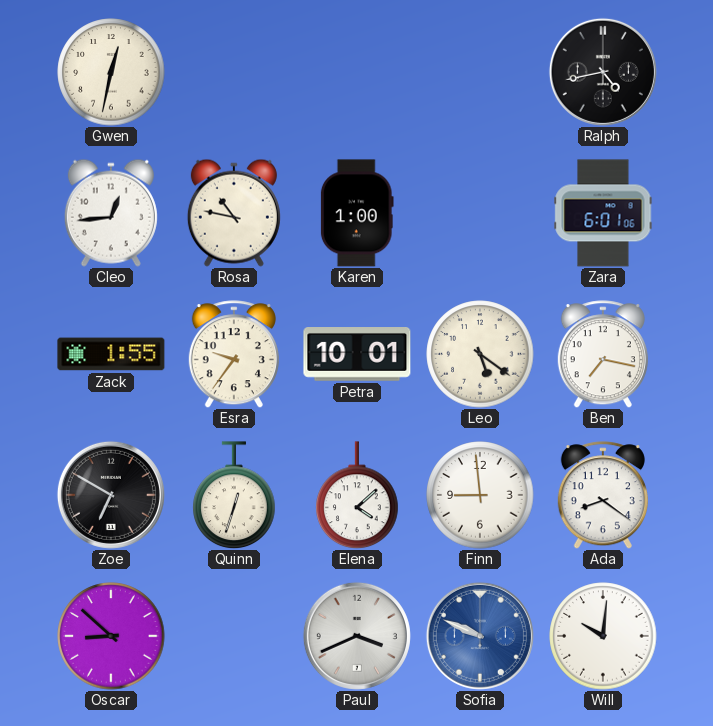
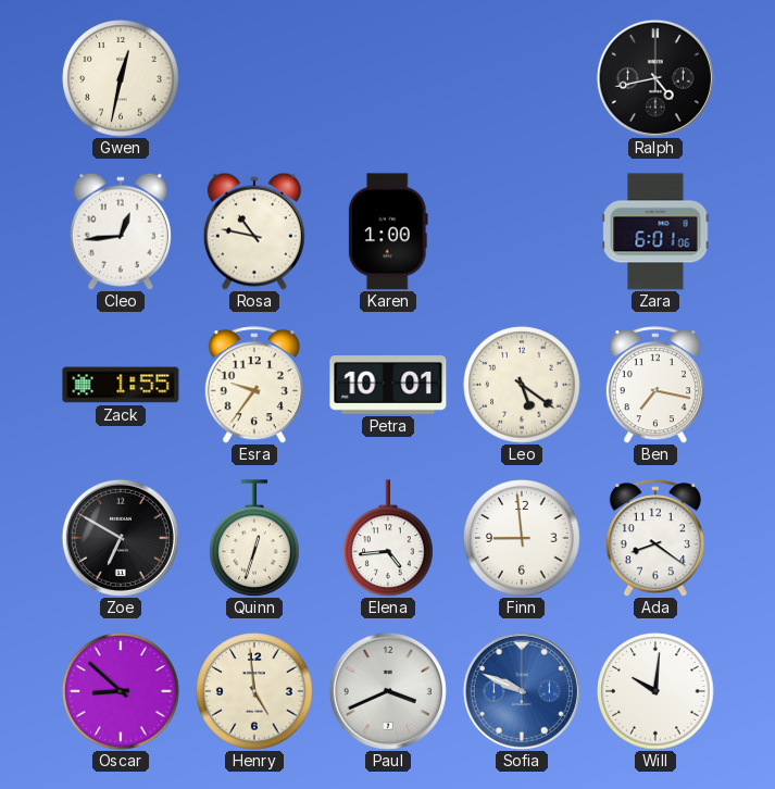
Elena: 4:08 -> 4:44
Henry: none -> 4:59
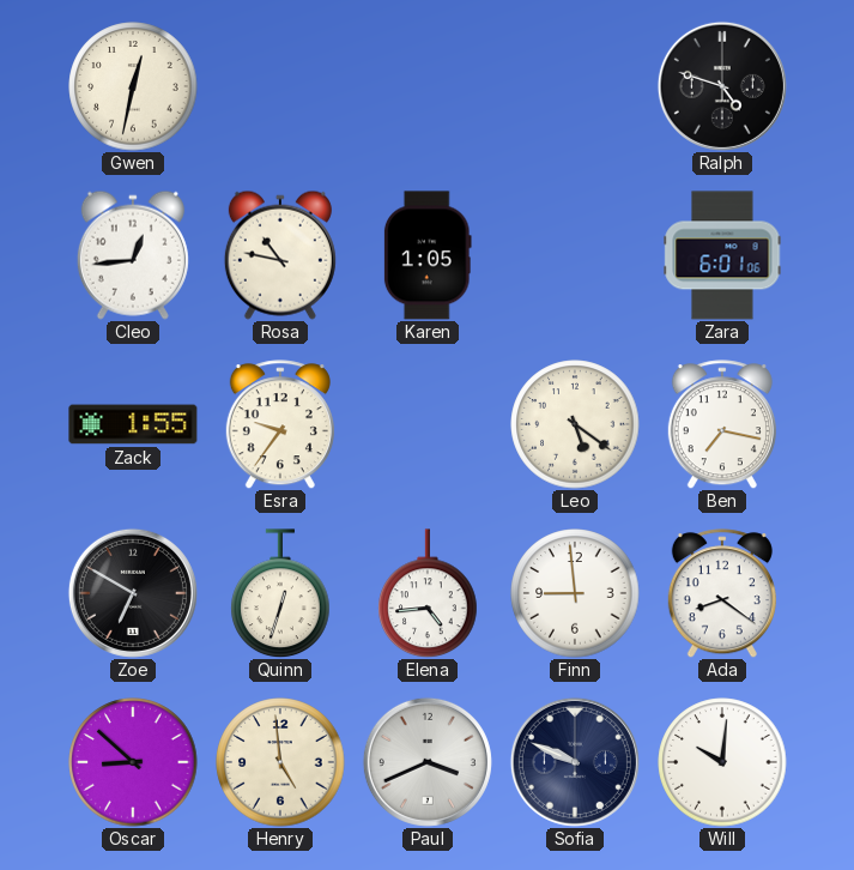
Ralph: 4:43 -> 4:48
Karen: 1:00 -> 1:05
Petra: 10:01 -> none
Sofia dial: blue -> navy
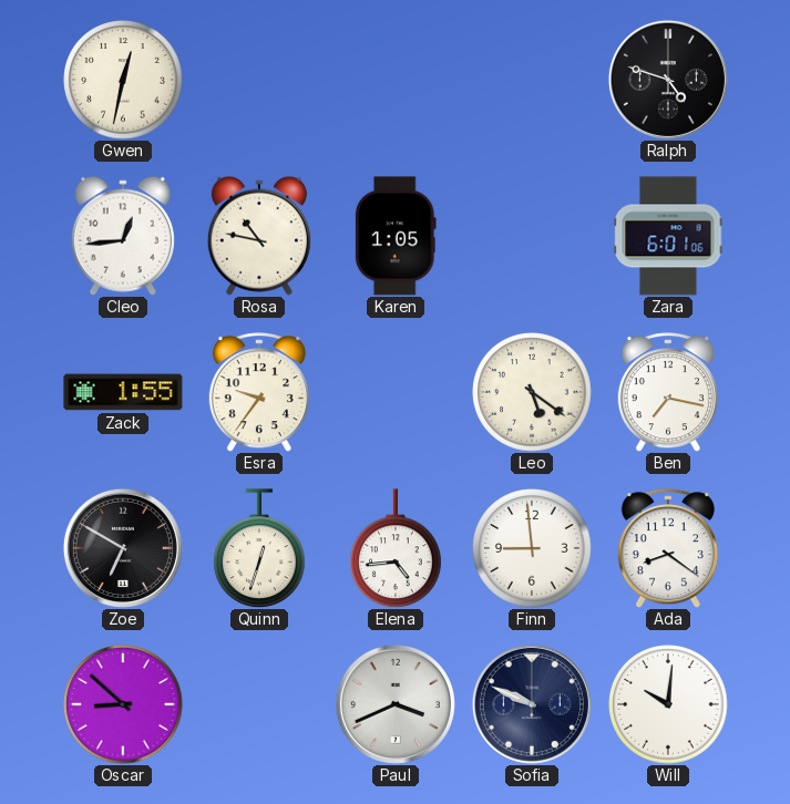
Henry: 4:59 -> none
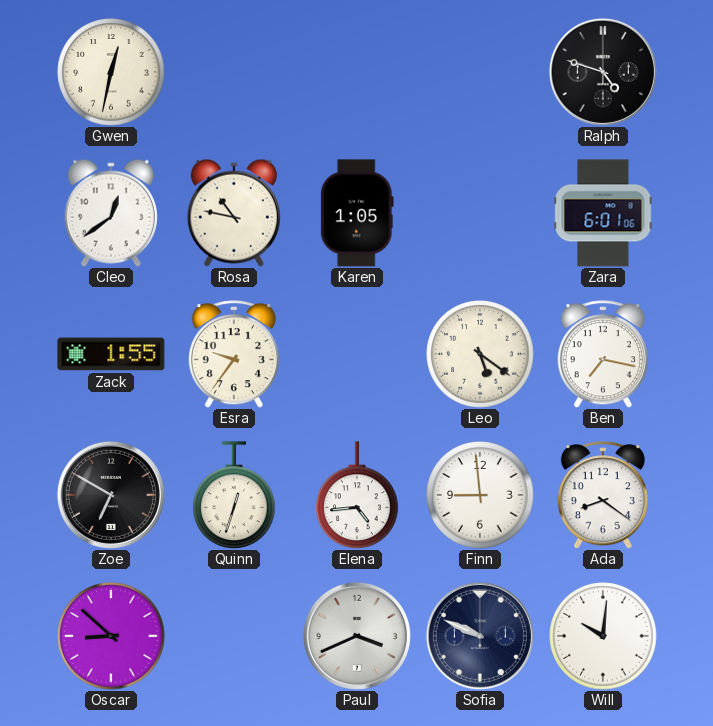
Cleo: 12:44 -> 12:39
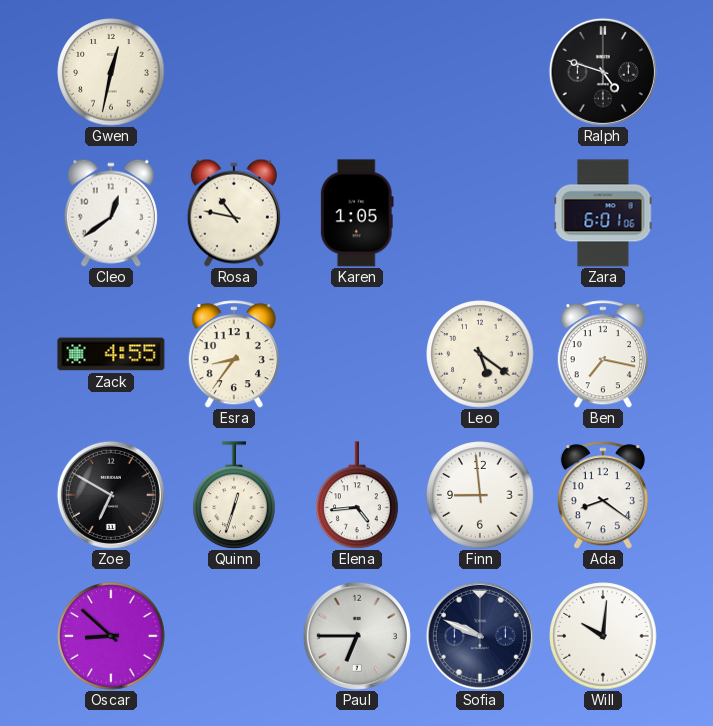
Zack: 1:55 -> 4:55
Esra: 9:36 -> 8:36
Paul: 3:41 -> 6:45
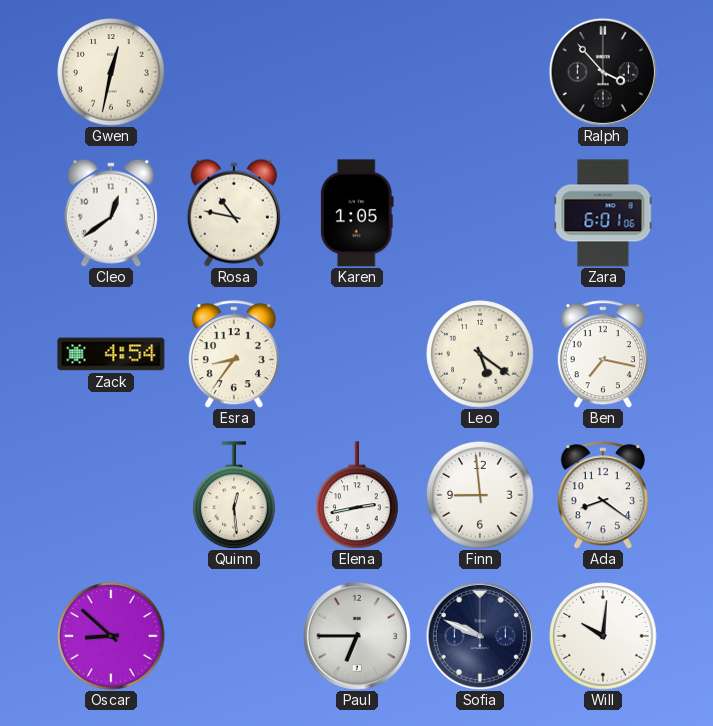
Ralph: 4:48 -> 3:53
Zack: 4:55 -> 4:54
Zoe: 6:50 -> none
Quinn: 12:33 -> 12:29
Elena: 4:44 -> 2:43
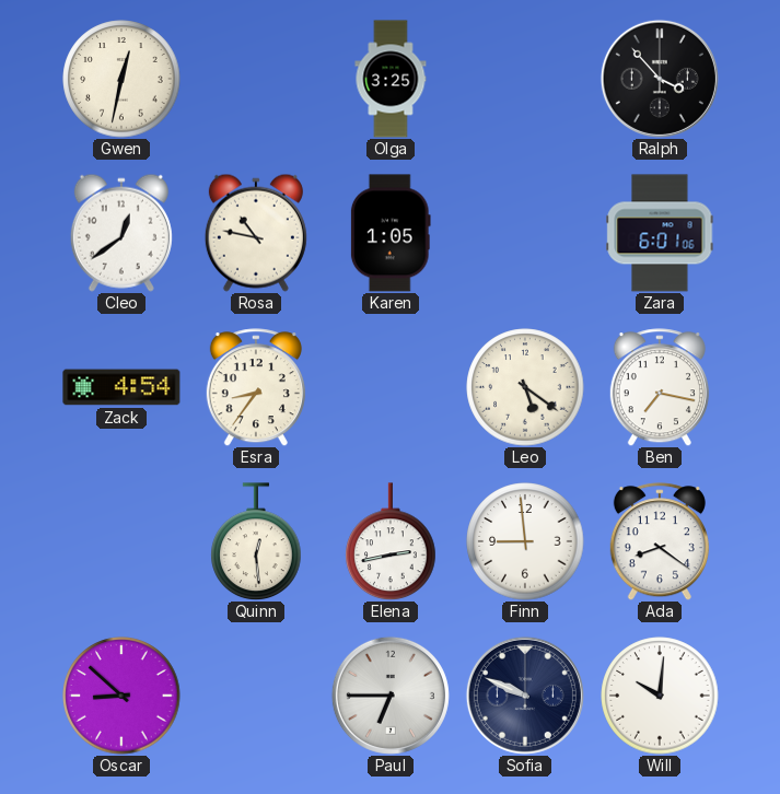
Olga: none -> 3:25
